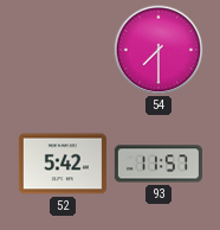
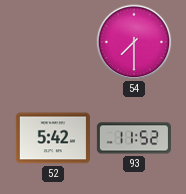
93: 11:57 -> 11:52
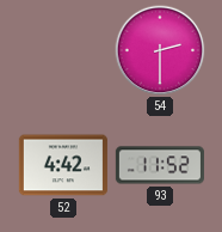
54: 7:30 -> 2:30
52: 5:42 -> 4:42
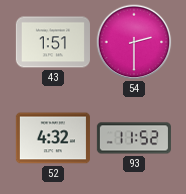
43: none -> 1:51
52: 4:42 -> 4:32
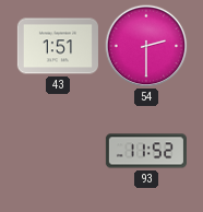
52: 4:32 -> none
